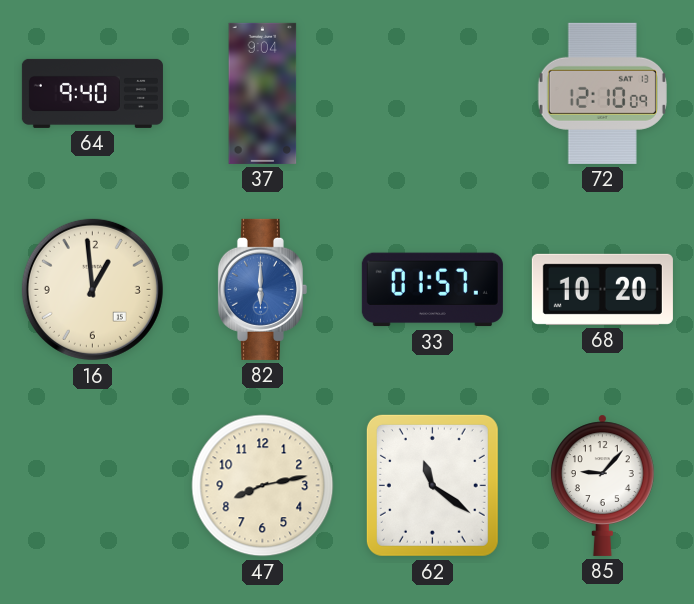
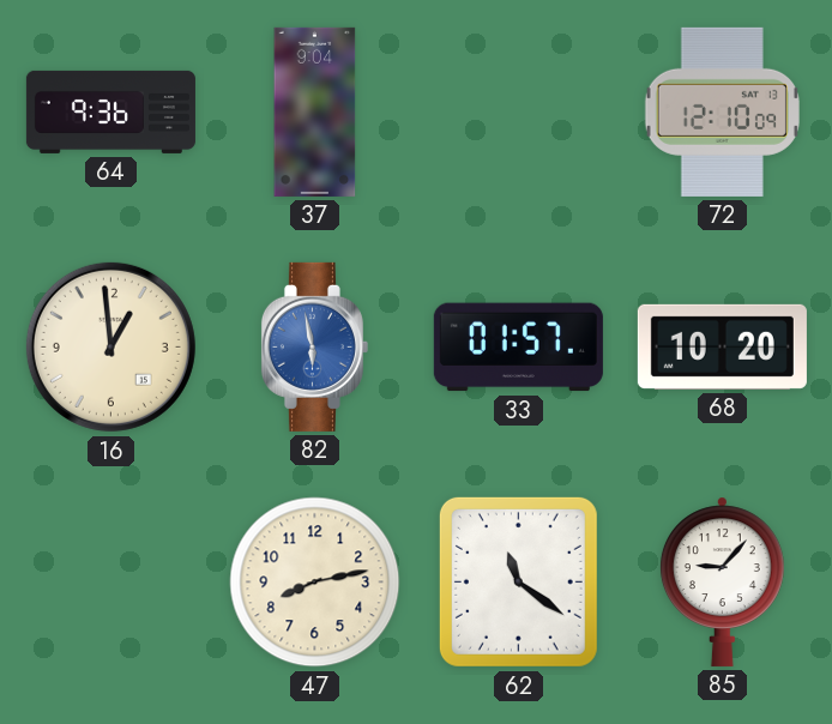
64: 9:40 -> 9:36
82: 6:00 -> 5:58
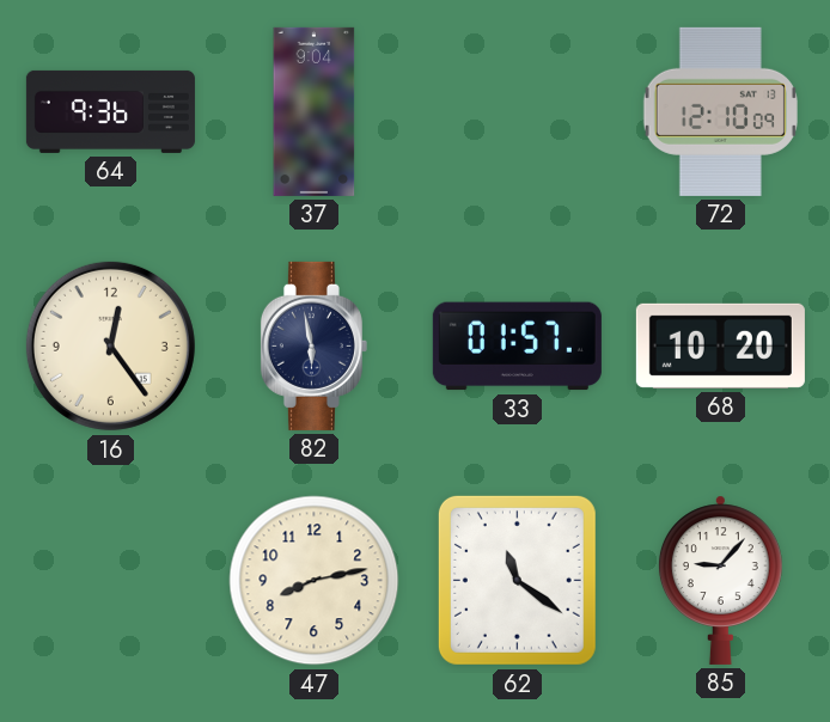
16: 12:59 -> 12:24
82 dial: blue -> navy
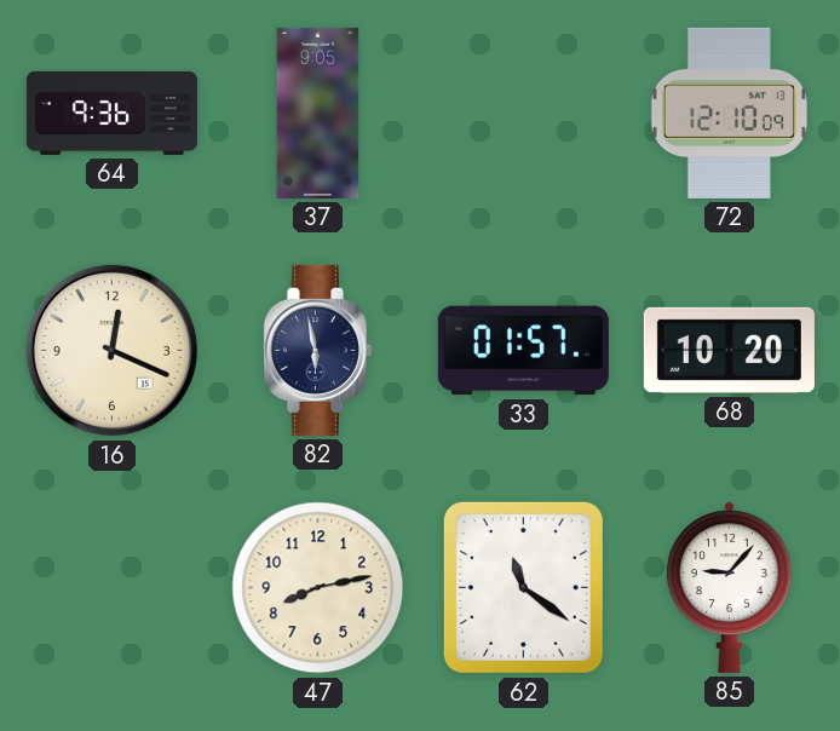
37: 9:04 -> 9:05
16: 12:24 -> 12:19
